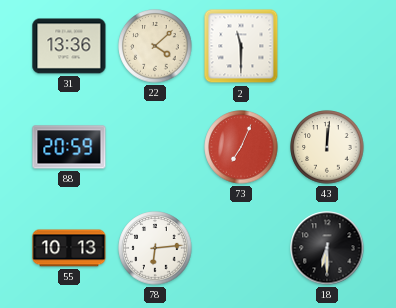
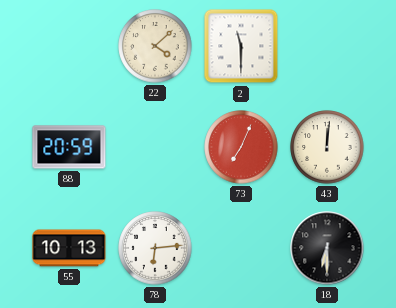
31: 13:36 -> none
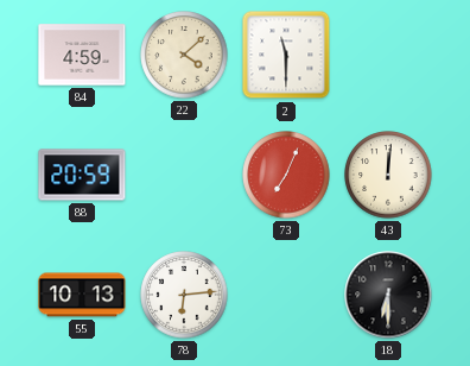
84: none -> 4:59
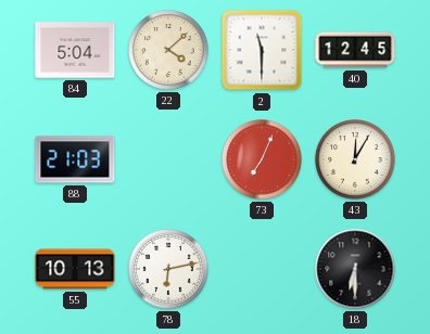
84: 4:59 -> 5:04
40: none -> 12:45
88: 20:59 -> 21:03
43: 12:01 -> 12:05
78: 6:14 -> 6:13
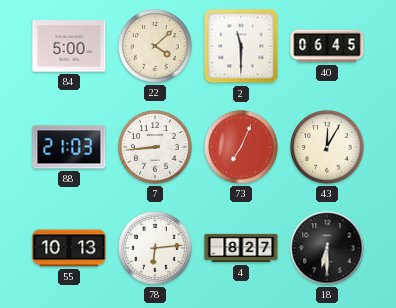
84: 5:04 -> 5:00
40: 12:45 -> 06:45
7: none -> 8:44
78: 6:13 -> 6:14
4: none -> 8:27
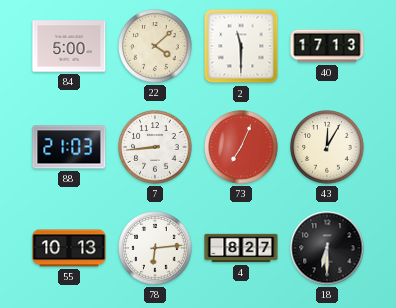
40: 06:45 -> 17:13
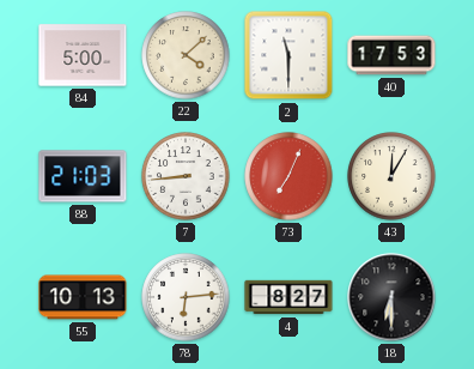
40: 17:13 -> 17:53
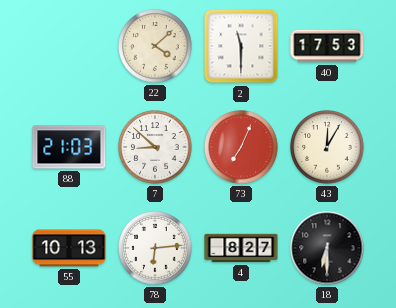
84: 5:00 -> none
7: 8:44 -> 8:52
